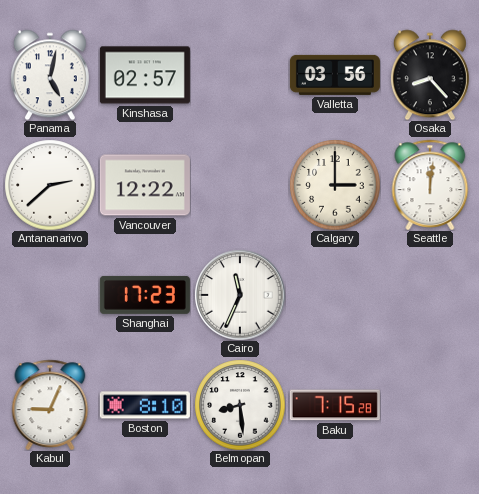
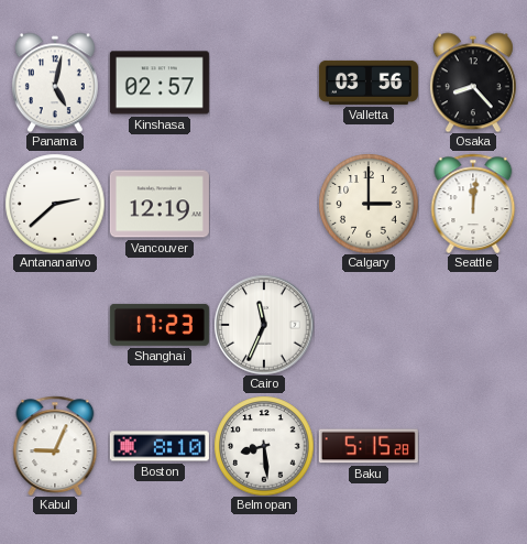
Vancouver: 12:22 -> 12:19
Baku: 7:15 -> 5:15
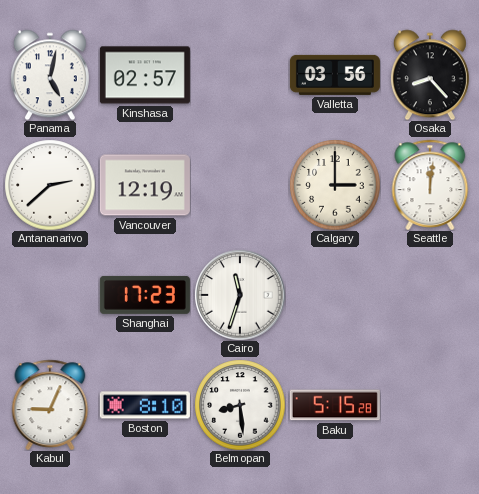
Cairo: 11:34 -> 11:33
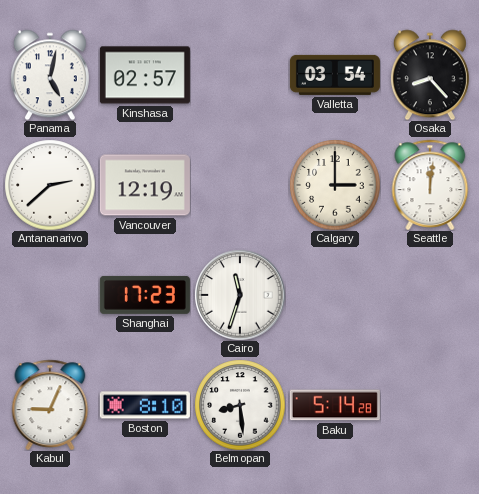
Valletta: 03:56 -> 03:54
Baku: 5:15 -> 5:14
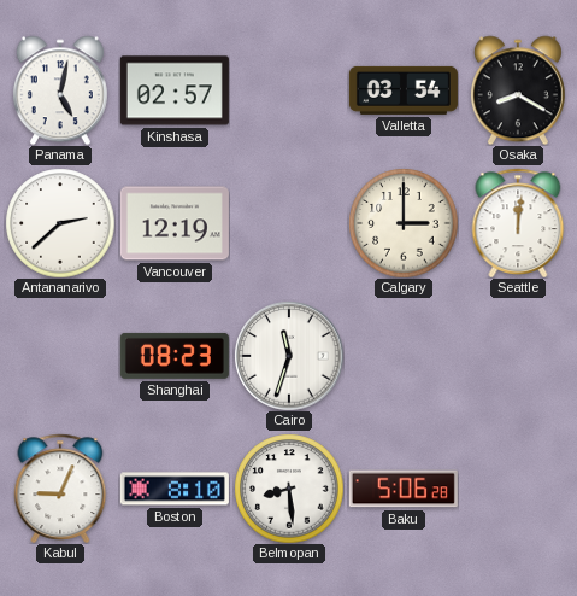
Osaka: 8:23 -> 8:20
Shanghai: 17:23 -> 08:23
Baku: 5:14 -> 5:06
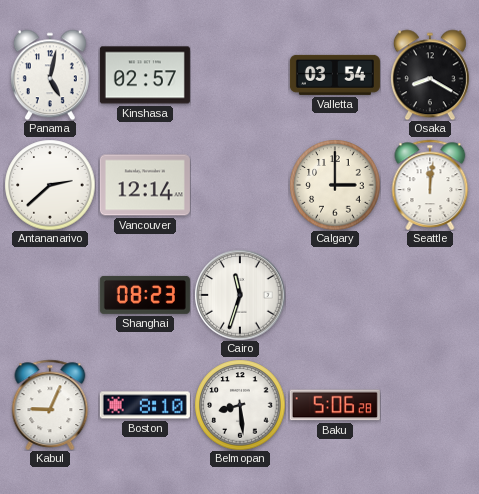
Vancouver: 12:19 -> 12:14
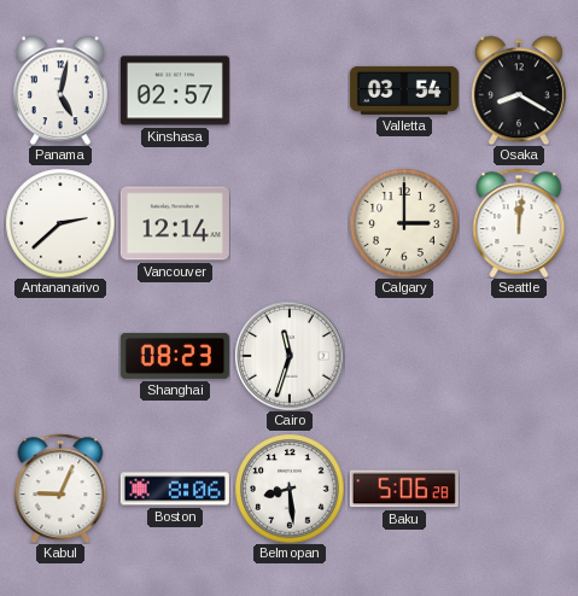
Boston: 8:10 -> 8:06
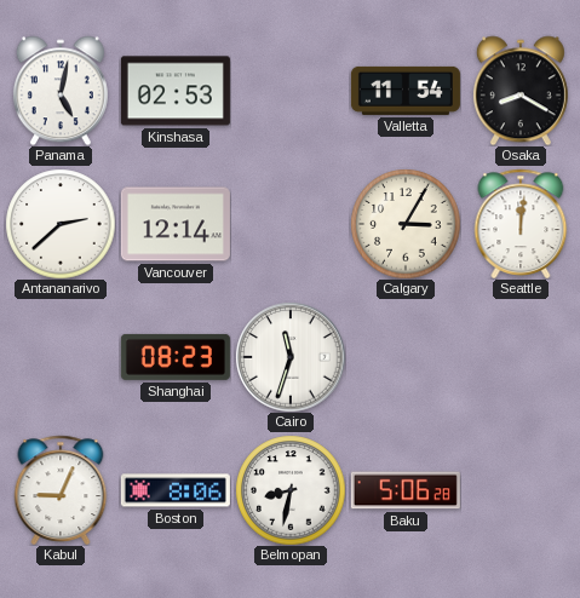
Kinshasa: 02:57 -> 02:53
Valletta: 03:54 -> 11:54
Calgary: 3:00 -> 3:05
Belmopan: 8:29 -> 8:32
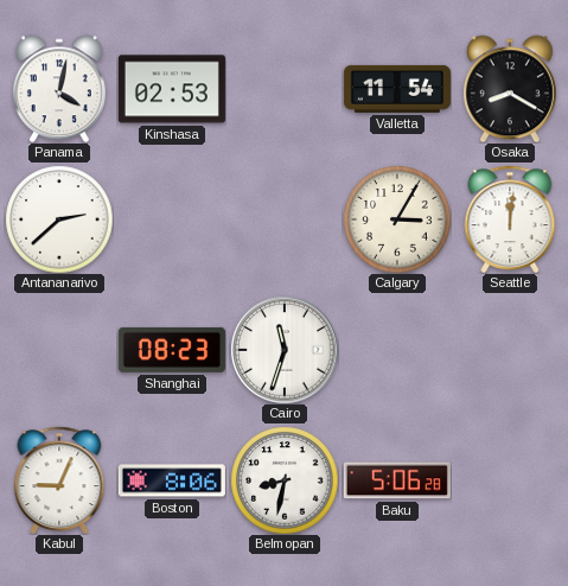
Panama: 5:02 -> 4:02
Vancouver: 12:14 -> none
